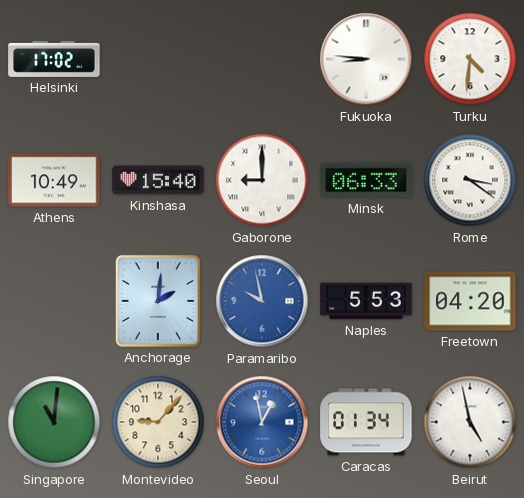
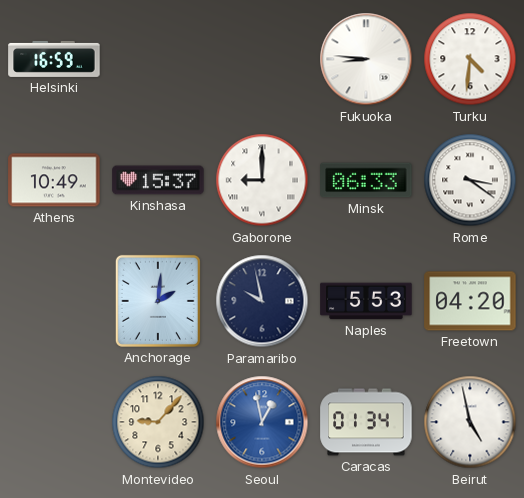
Helsinki: 17:02 -> 16:59
Kinshasa: 15:40 -> 15:37
Paramaribo dial: blue -> navy
Singapore: 11:01 -> none
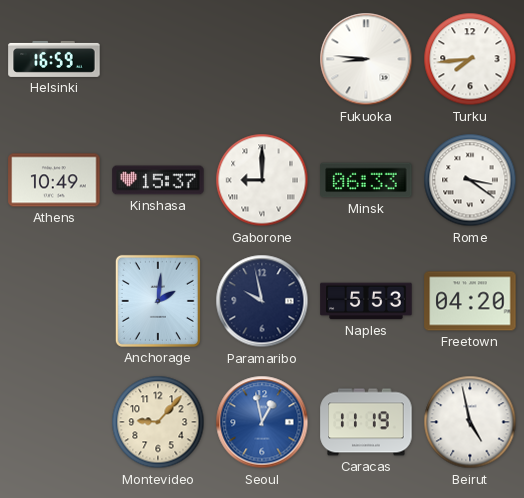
Turku: 4:31 -> 7:44
Caracas: 01:34 -> 11:19
